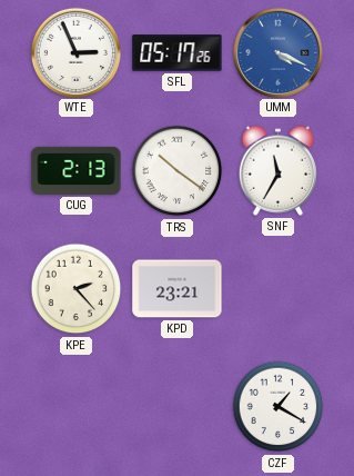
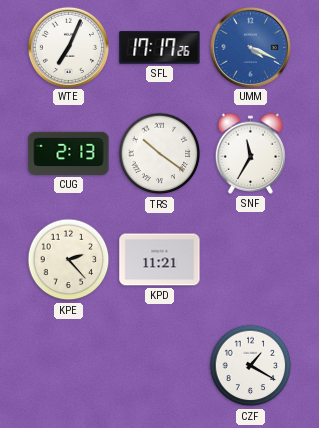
WTE: 2:56 -> 7:04
SFL: 05:17 -> 17:17
KPD: 23:21 -> 11:21
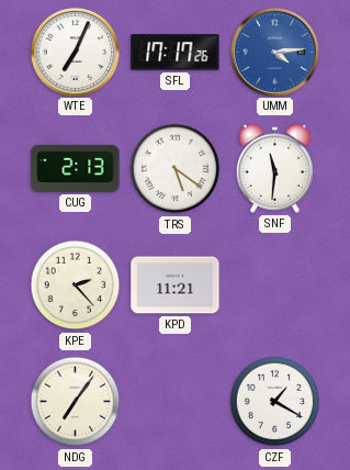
UMM: 4:19 -> 4:14
TRS: 10:21 -> 5:21
SNF: 11:35 -> 11:31
NDG: none -> 7:06
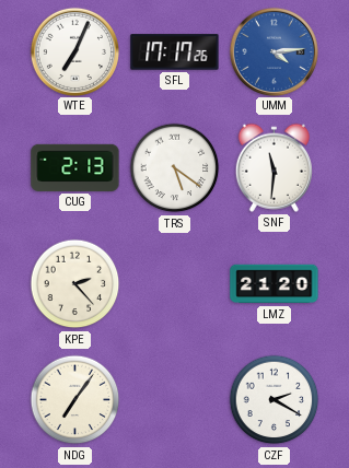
KPD: 11:21 -> none
LMZ: none -> 21:20
CZF: 1:20 -> 2:20
